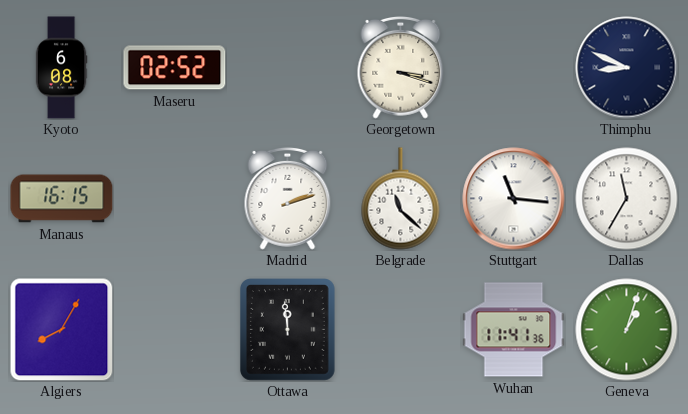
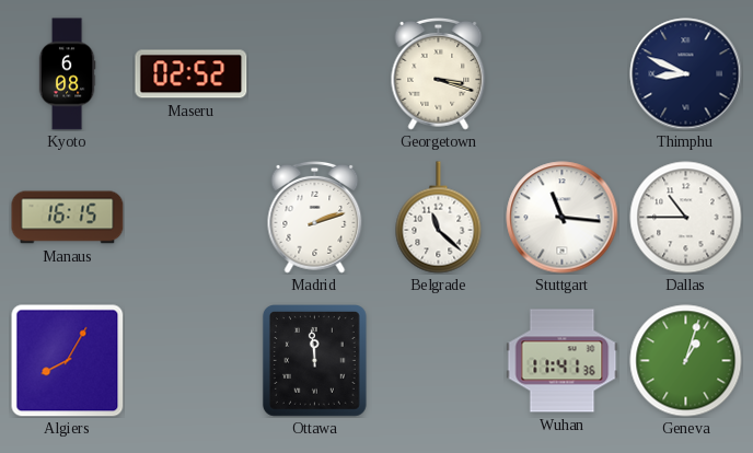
Dallas: 11:35 -> 10:45
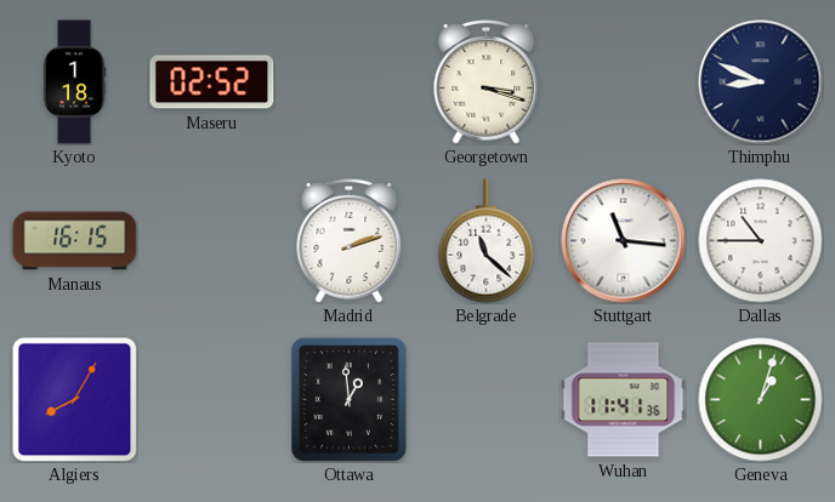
Kyoto: 6:08 -> 1:18
Ottawa: 11:59 -> 12:59
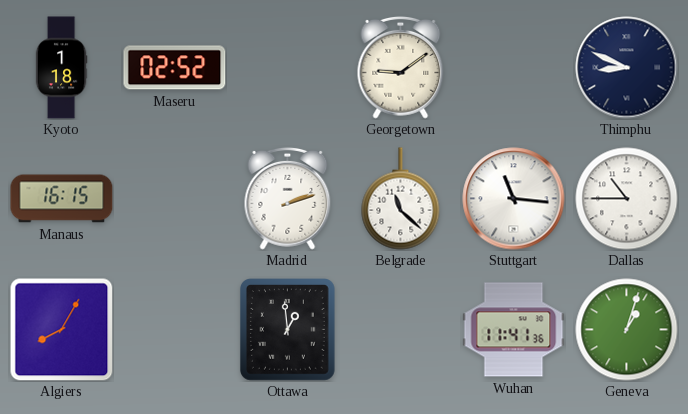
Georgetown: 3:18 -> 9:09
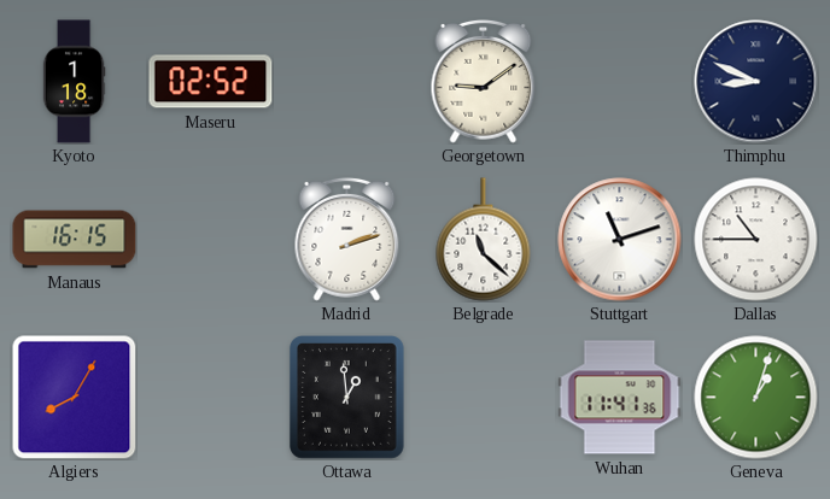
Stuttgart: 11:16 -> 11:12
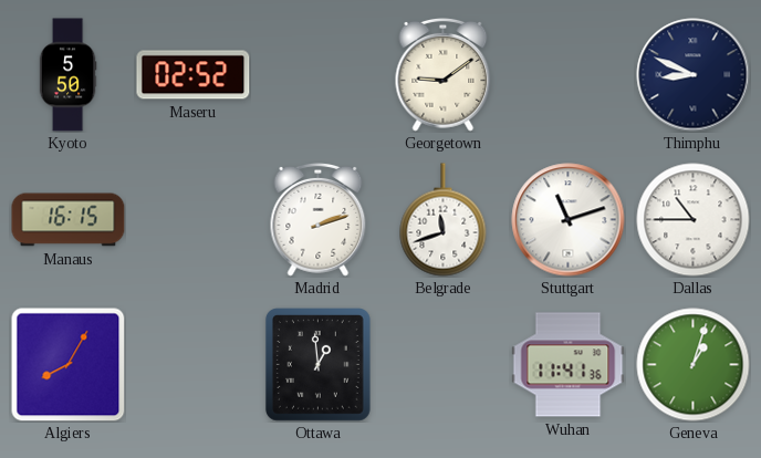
Kyoto: 1:18 -> 5:50
Belgrade: 11:22 -> 11:42
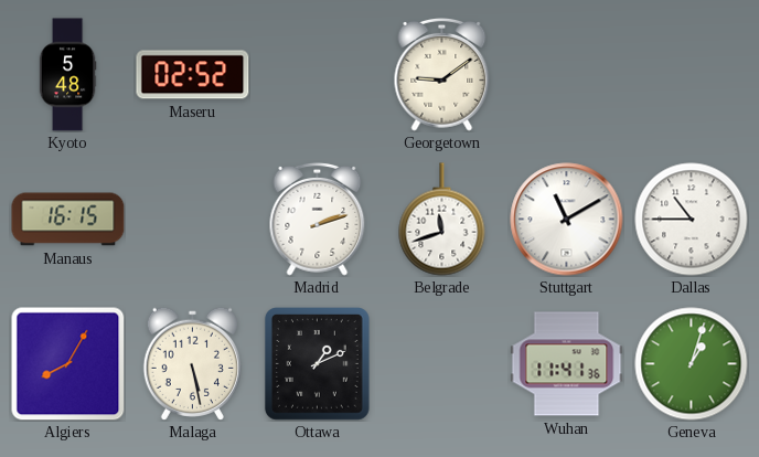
Kyoto: 5:50 -> 5:48
Thimphu: 8:49 -> none
Stuttgart: 11:12 -> 11:10
Malaga: none -> 5:28
Ottawa: 12:59 -> 1:11
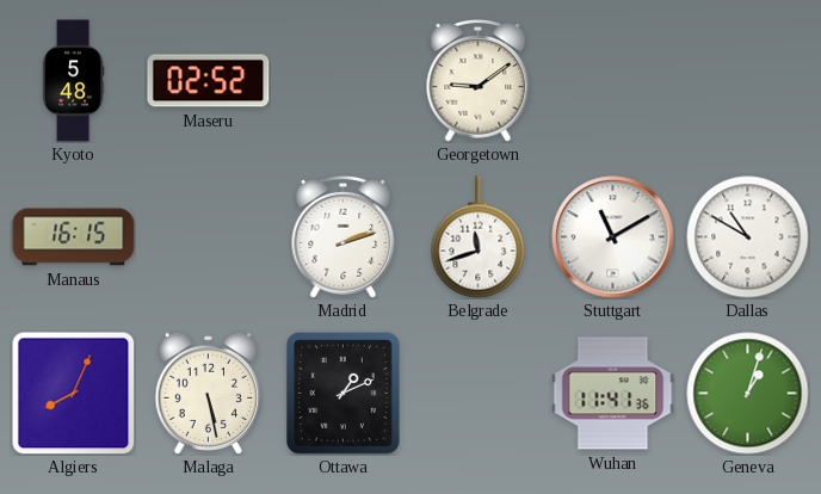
Dallas: 10:45 -> 10:50
Algiers: 8:05 -> 8:04
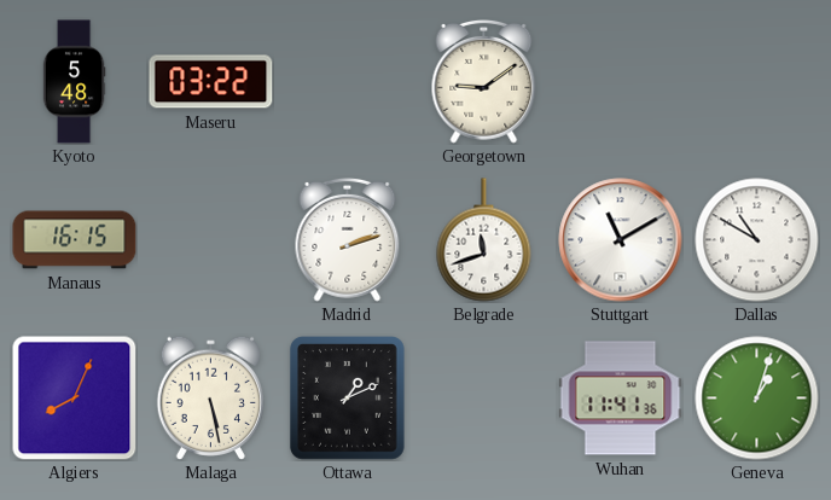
Maseru: 02:52 -> 03:22
